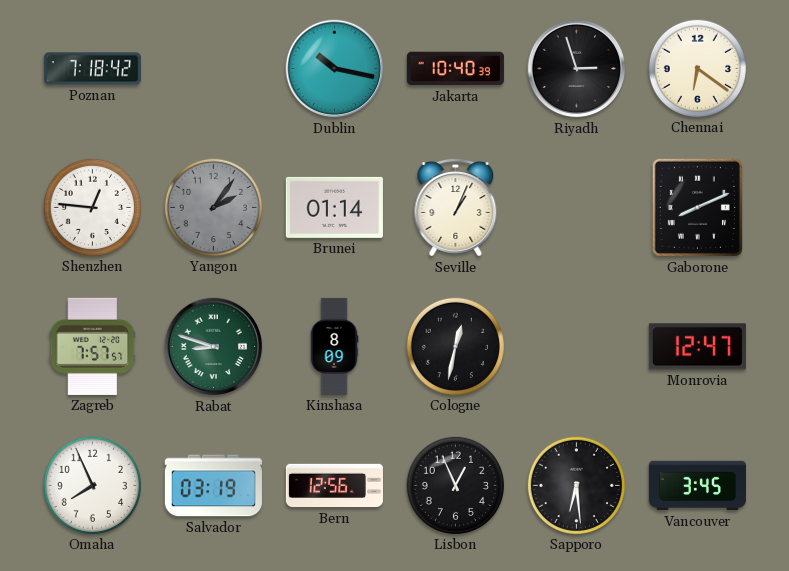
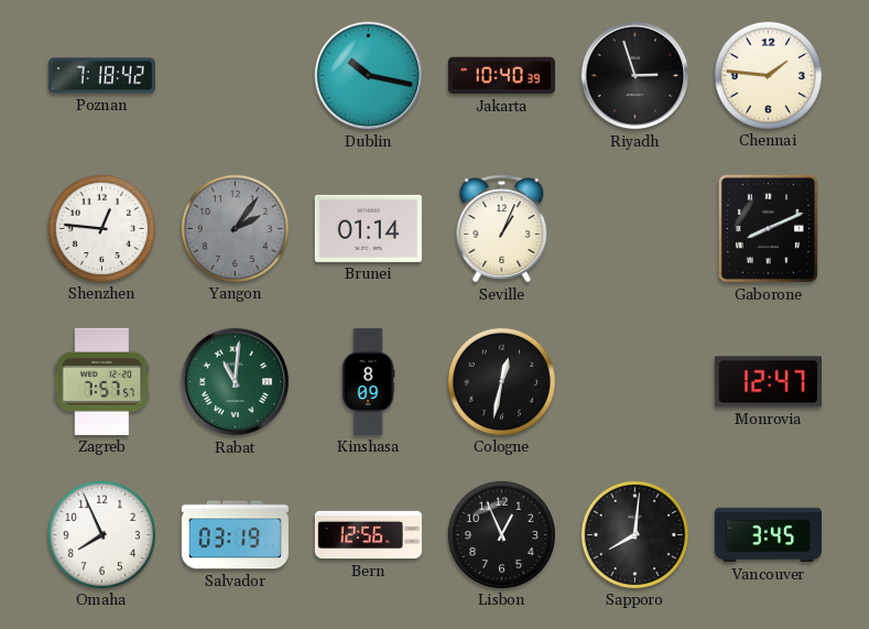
Chennai: 6:21 -> 1:46
Rabat: 8:48 -> 11:01
Sapporo: 6:29 -> 8:01
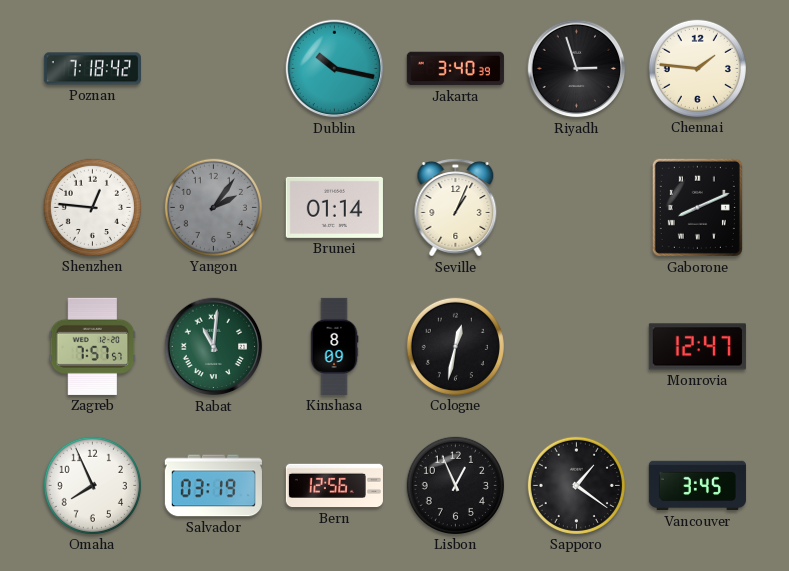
Jakarta: 10:40 -> 3:40
Sapporo: 8:01 -> 1:21
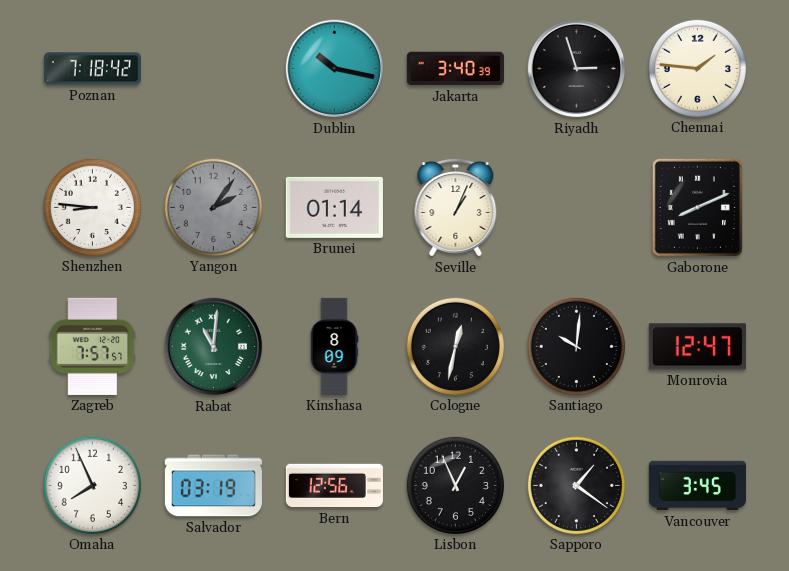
Shenzhen: 12:46 -> 8:46
Santiago: none -> 10:01
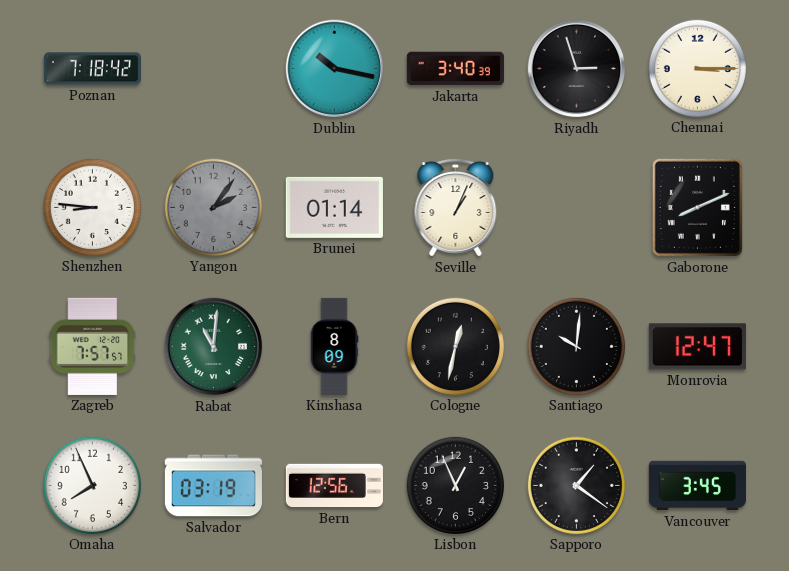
Chennai: 1:46 -> 3:15
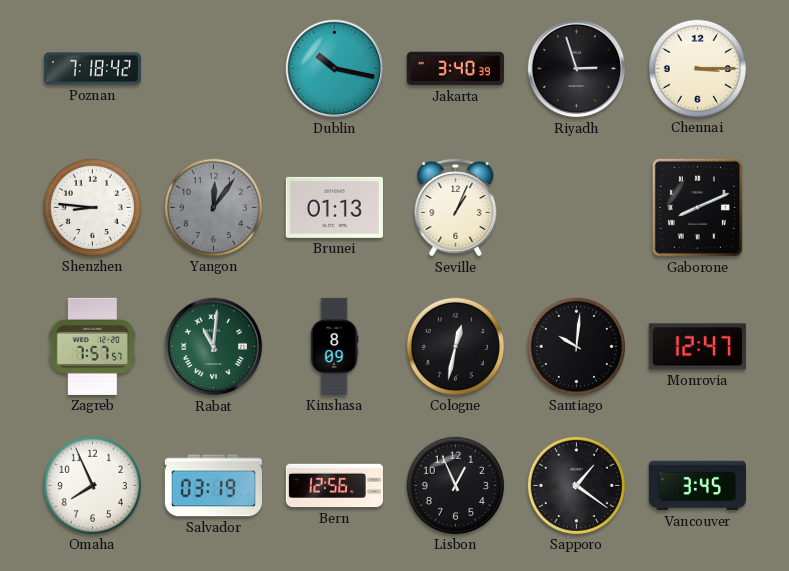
Yangon: 2:06 -> 12:06
Brunei: 01:14 -> 01:13
